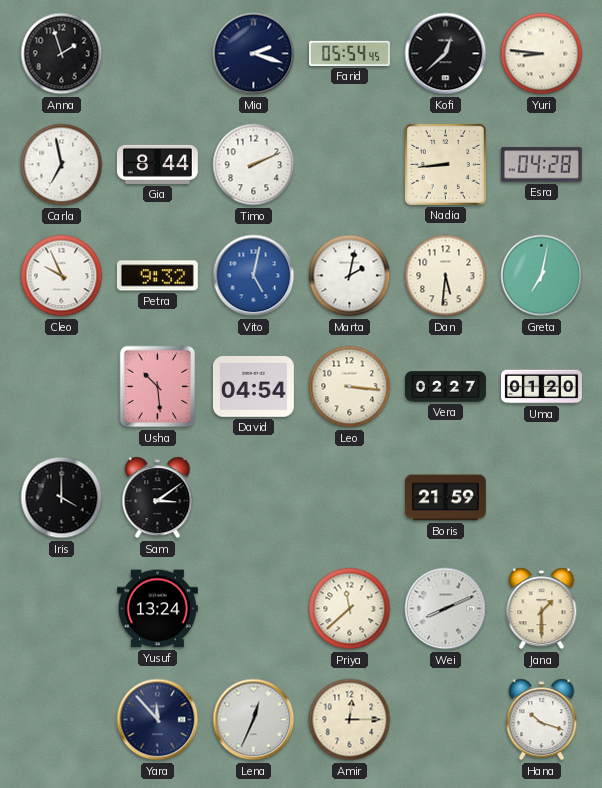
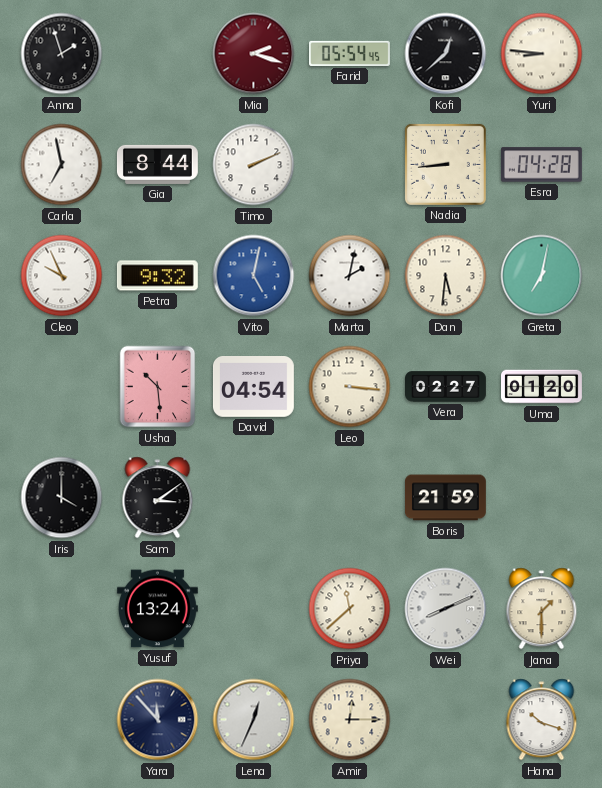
Mia dial: navy -> burgundy
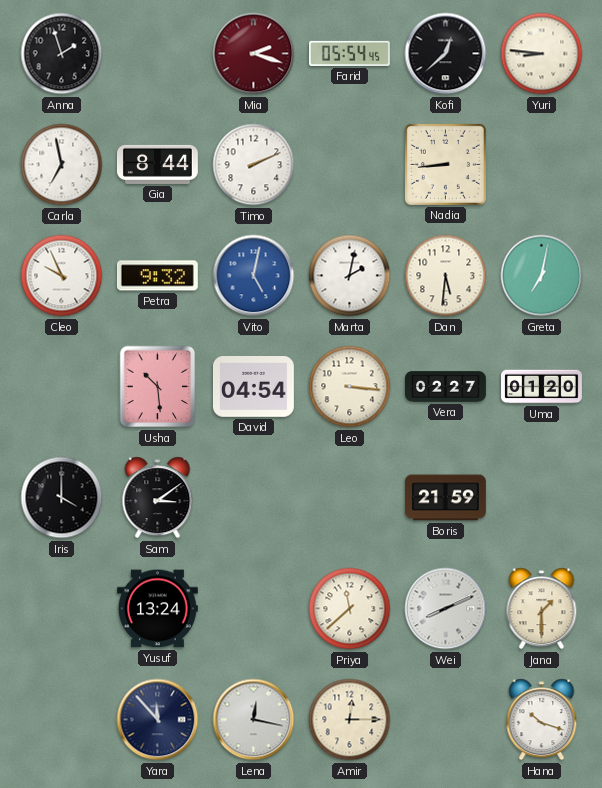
Esra: 04:28 -> none
Lena: 12:34 -> 12:17
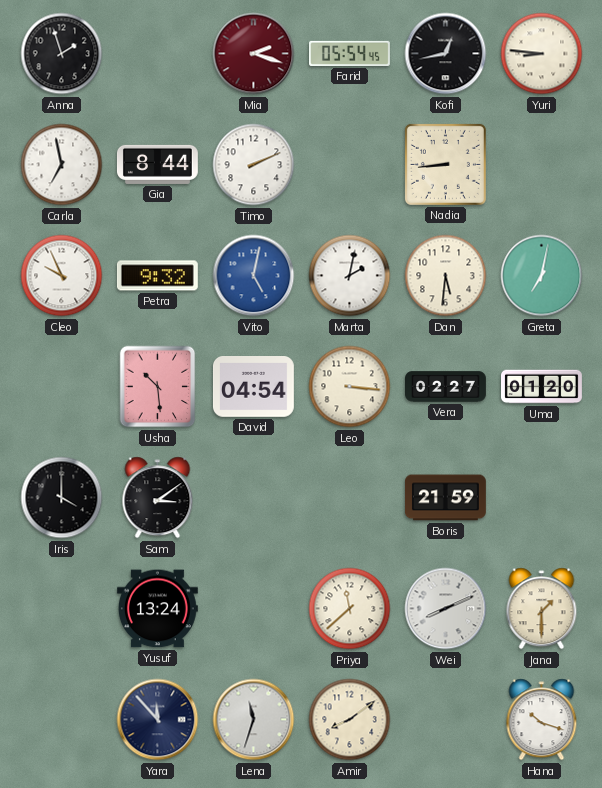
Kofi: 12:38 -> 12:43
Lena: 12:17 -> 11:33
Amir: 12:15 -> 8:09
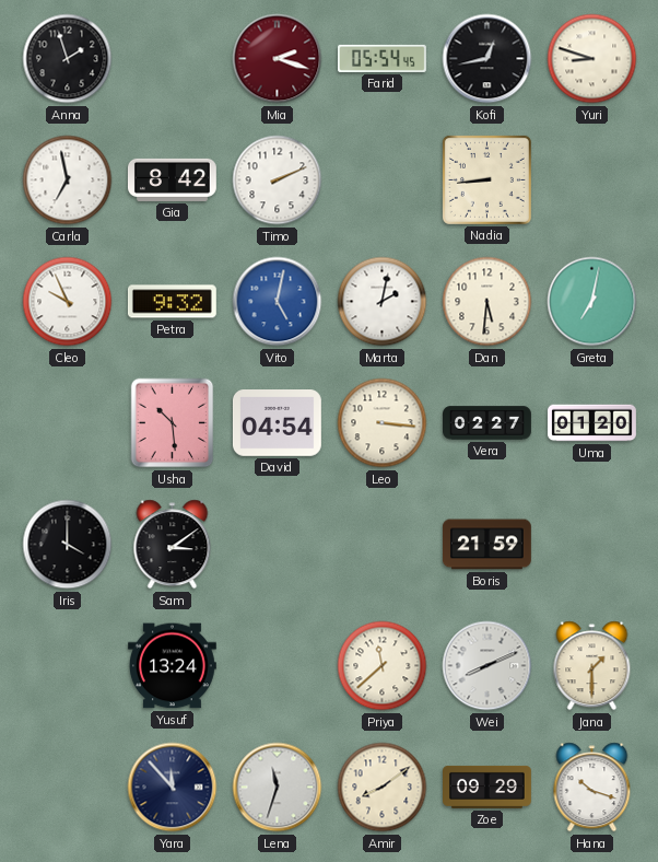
Yuri: 8:46 -> 8:48
Gia: 8:44 -> 8:42
Zoe: none -> 09:29
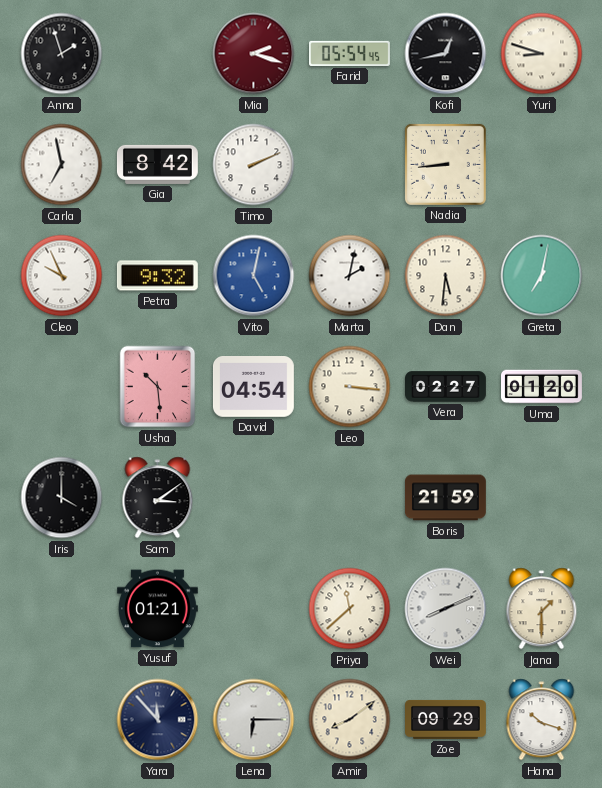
Yusuf: 13:24 -> 01:21
Lena: 11:33 -> 6:15
